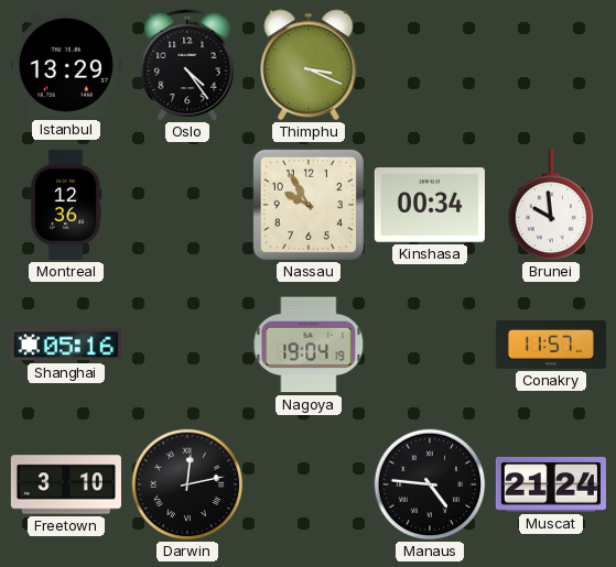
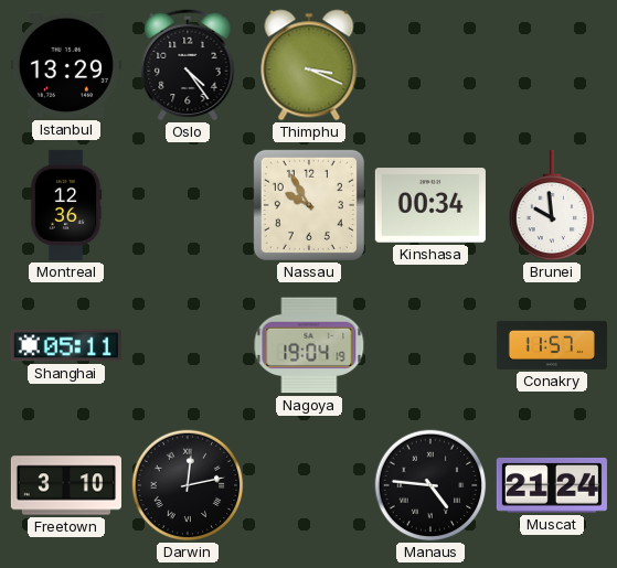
Shanghai: 05:16 -> 05:11
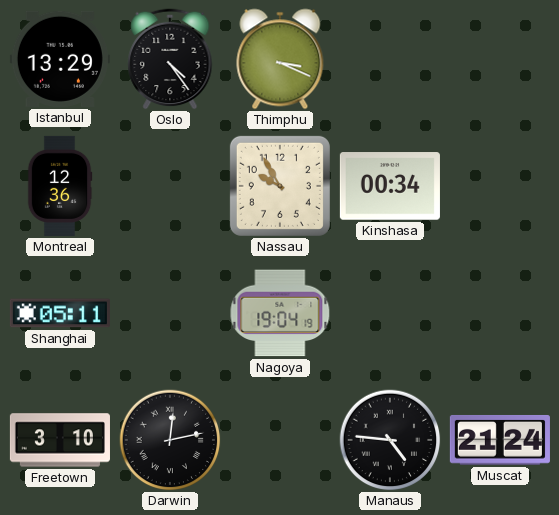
Brunei: 9:59 -> none
Conakry: 11:57 -> none
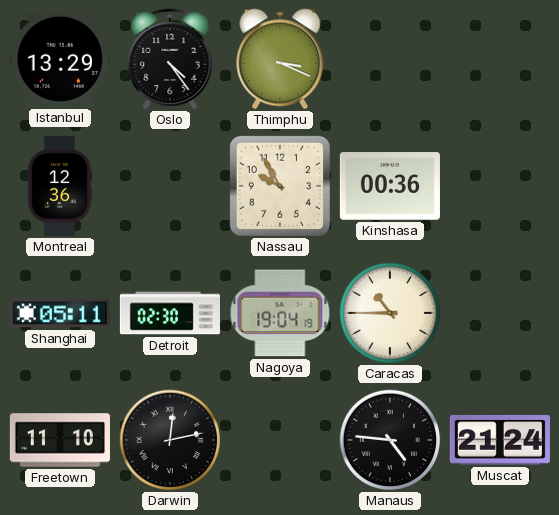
Kinshasa: 00:34 -> 00:36
Detroit: none -> 02:30
Caracas: none -> 10:45
Freetown: 3:10 -> 11:10
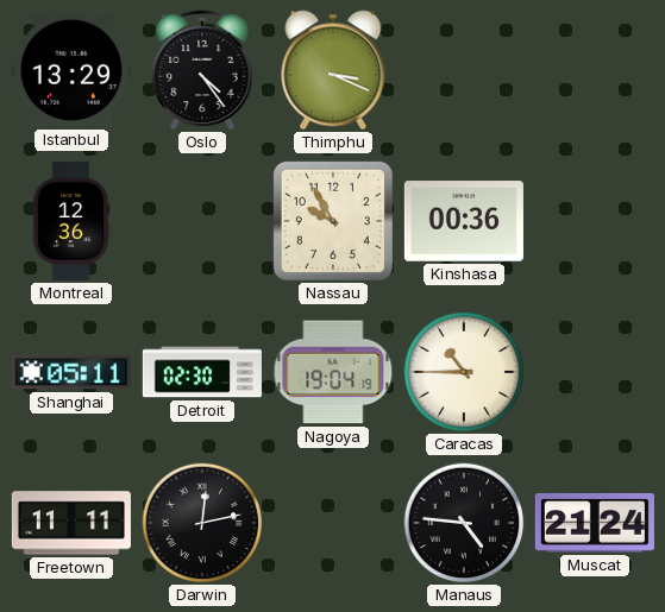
Freetown: 11:10 -> 11:11
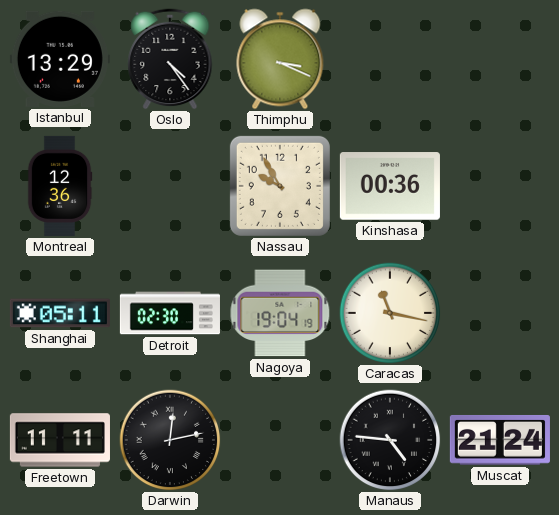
Caracas: 10:45 -> 11:17
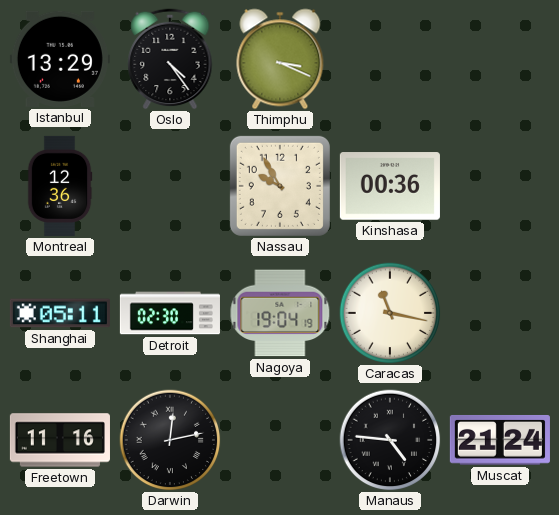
Freetown: 11:11 -> 11:16
